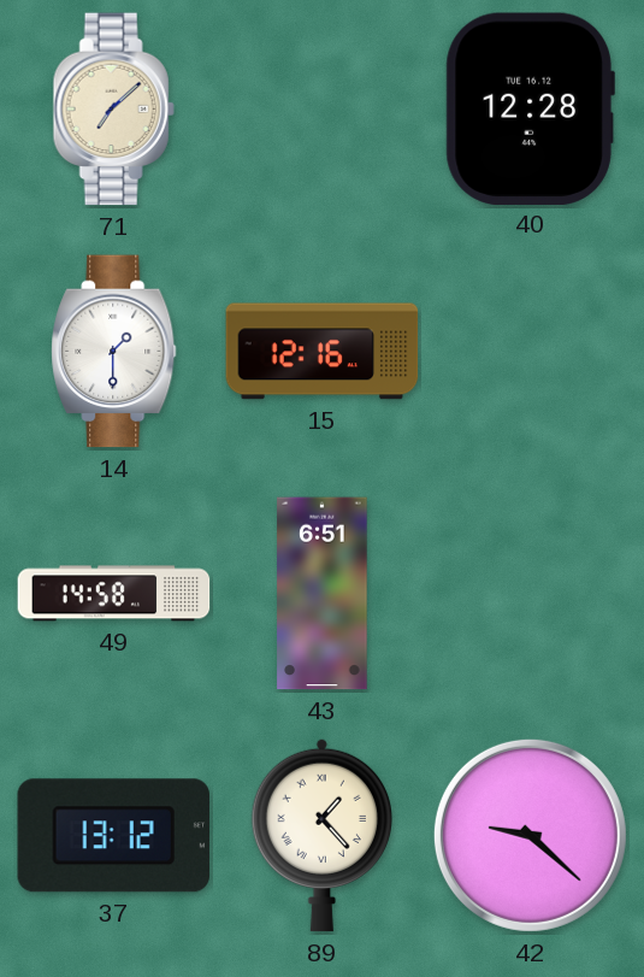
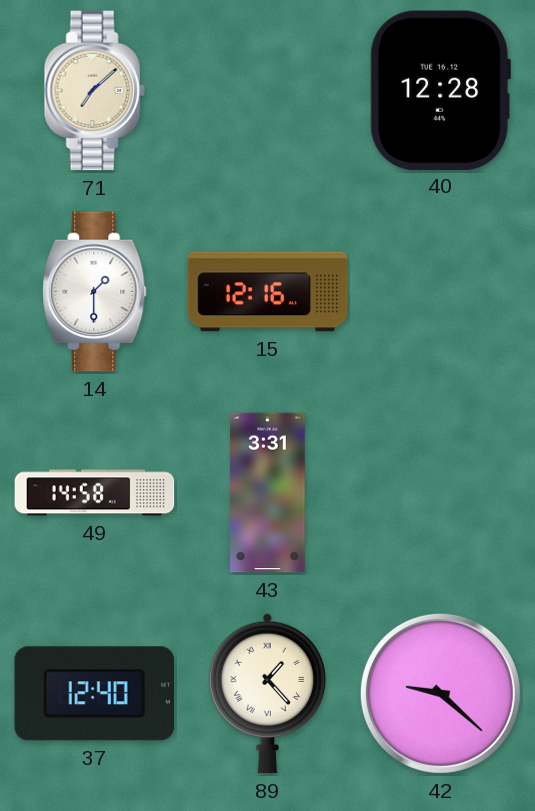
43: 6:51 -> 3:31
37: 13:12 -> 12:40
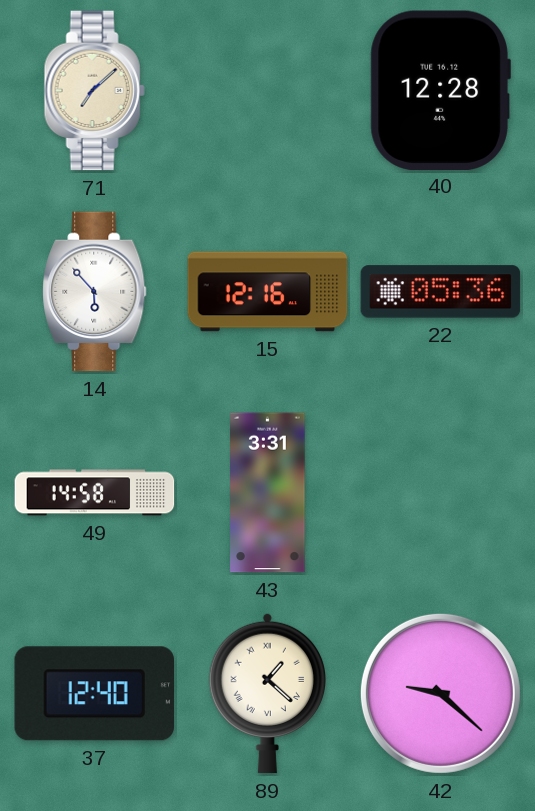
14: 1:30 -> 5:53
22: none -> 05:36
89: 1:23 -> 1:22
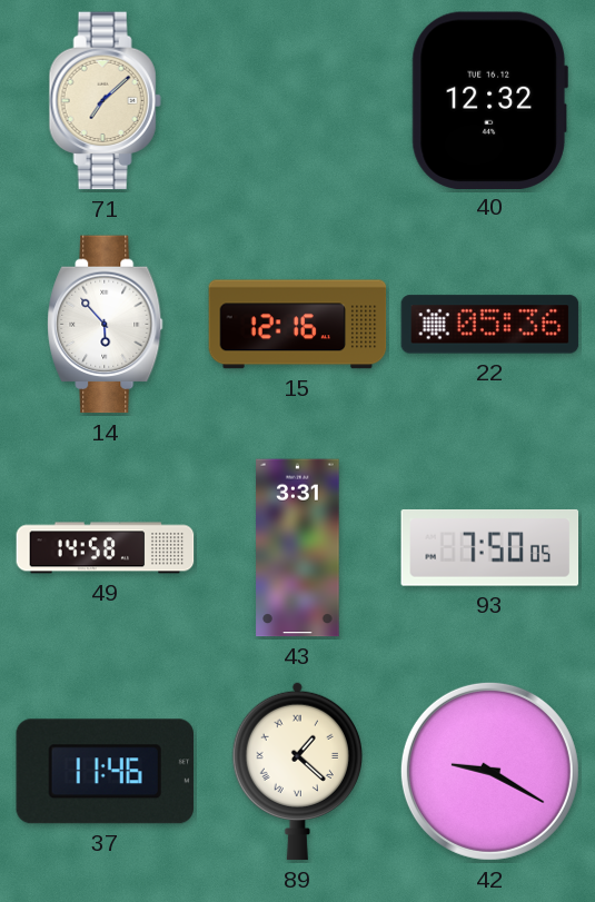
40: 12:28 -> 12:32
93: none -> 7:50
37: 12:40 -> 11:46
42: 9:22 -> 9:20
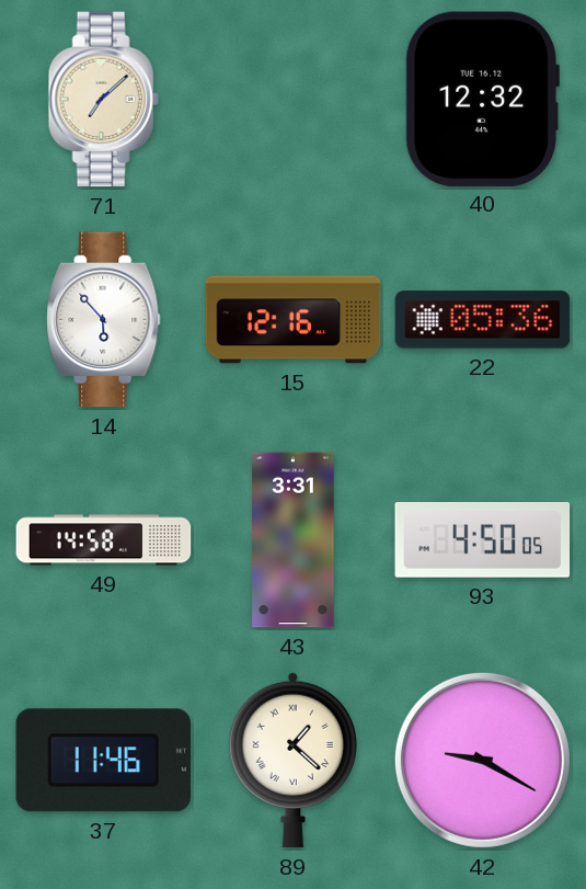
93: 7:50 -> 4:50
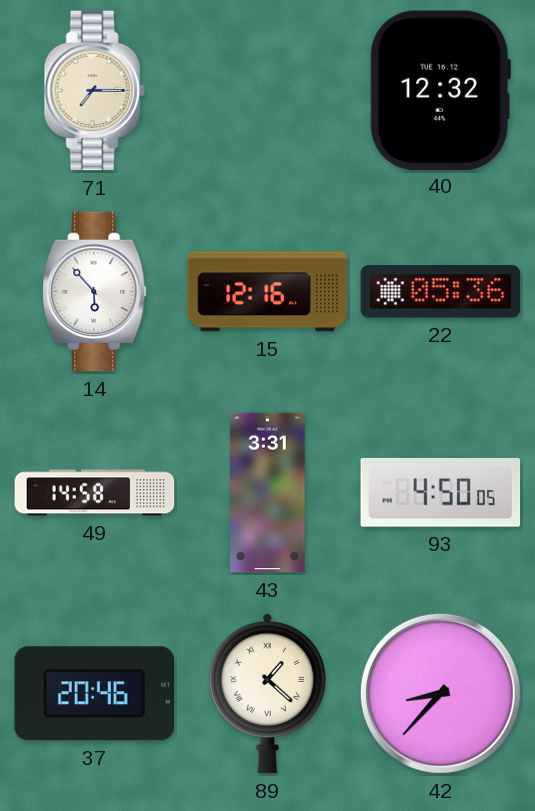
71: 7:08 -> 7:15
37: 11:46 -> 20:46
42: 9:20 -> 8:37
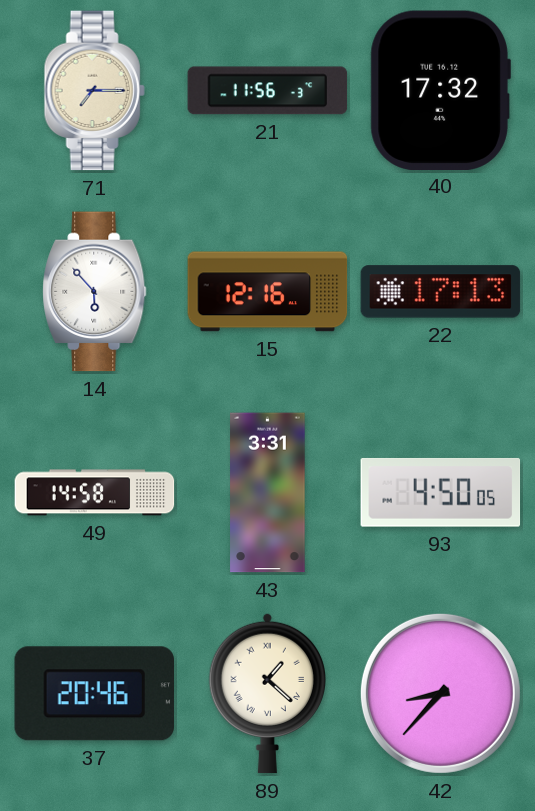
21: none -> 11:56
40: 12:32 -> 17:32
22: 05:36 -> 17:13
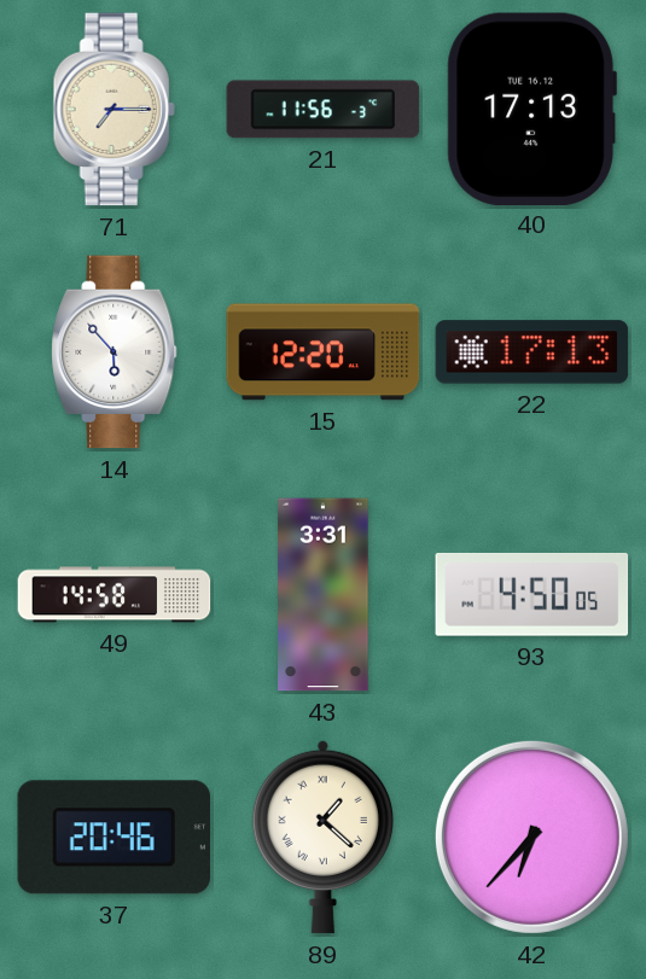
40: 17:32 -> 17:13
15: 12:16 -> 12:20
42: 8:37 -> 6:37
